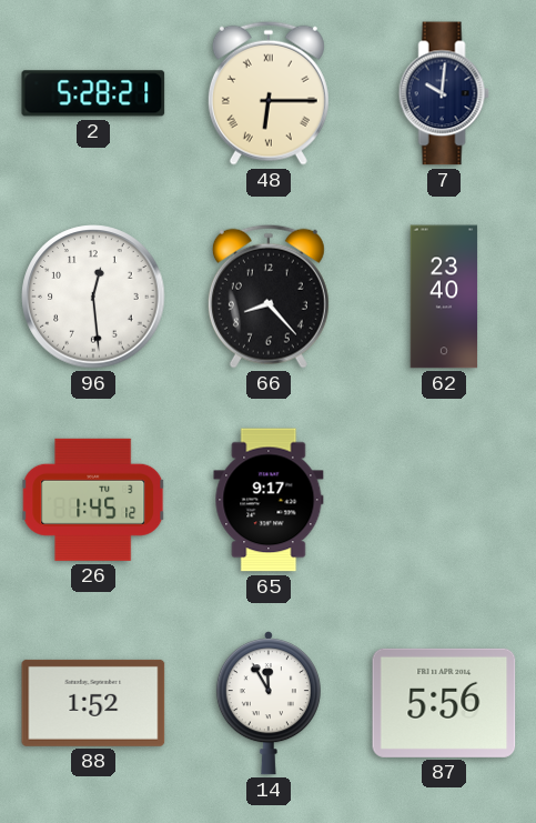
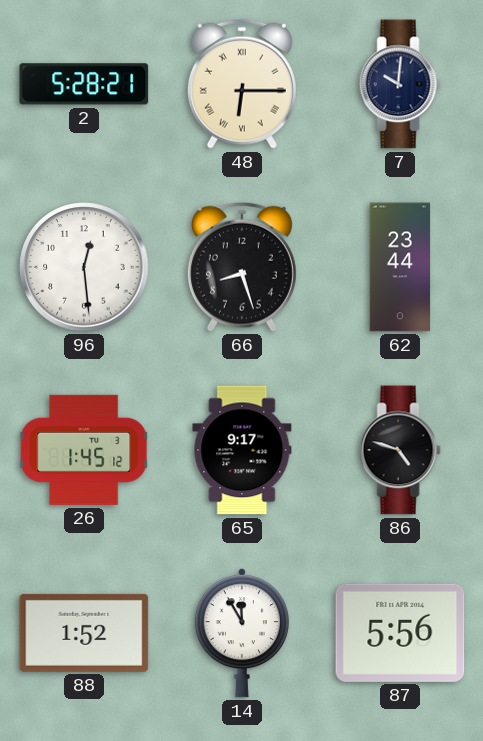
66: 8:23 -> 8:27
62: 23:40 -> 23:44
86: none -> 4:48
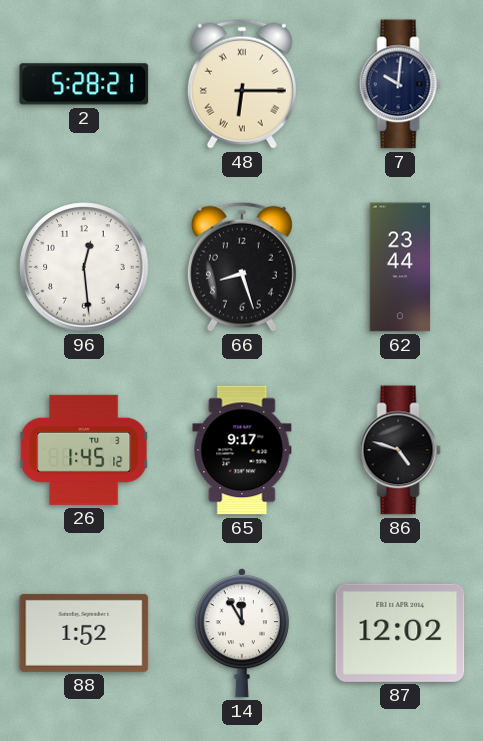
87: 5:56 -> 12:02
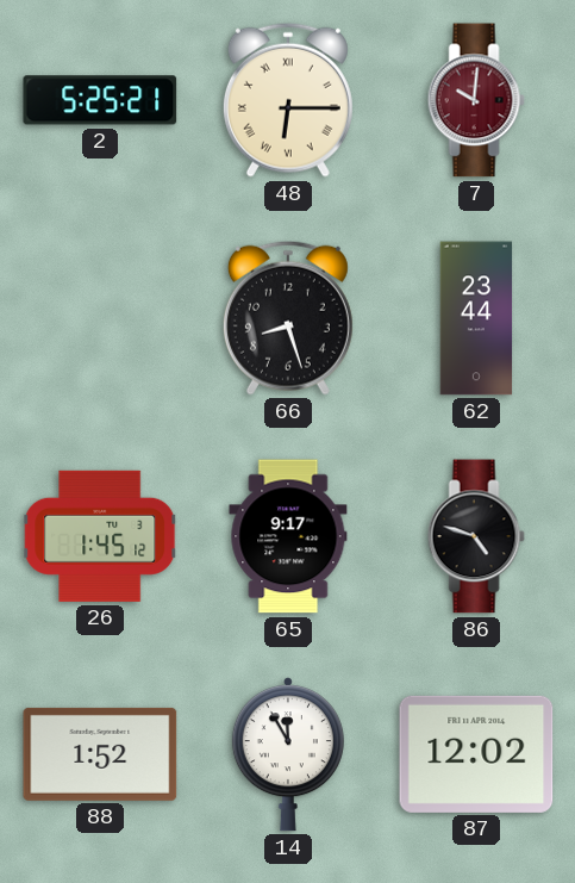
2: 5:28 -> 5:25
7 dial: navy -> burgundy
96: 12:29 -> none
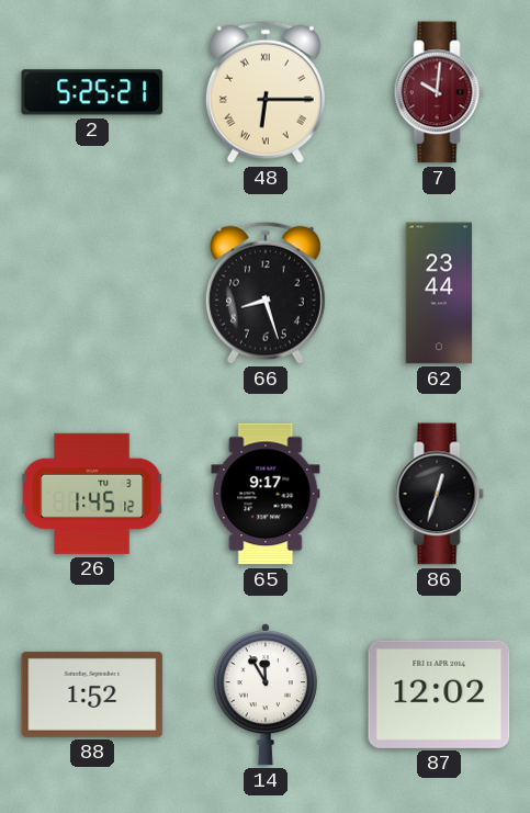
86: 4:48 -> 12:33
